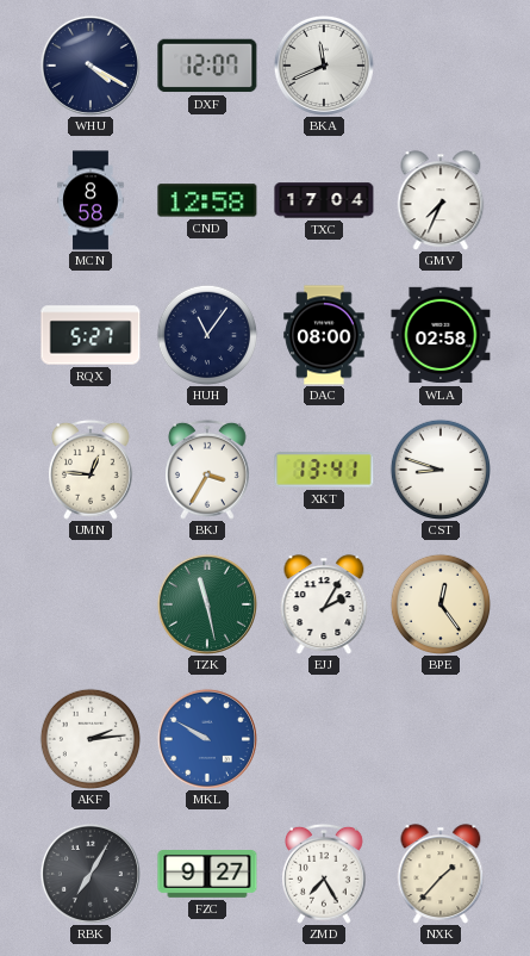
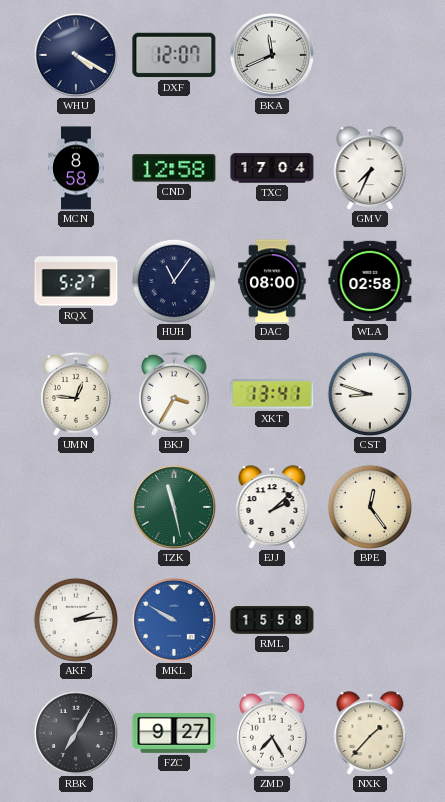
EJJ: 2:05 -> 2:08
RML: none -> 15:58
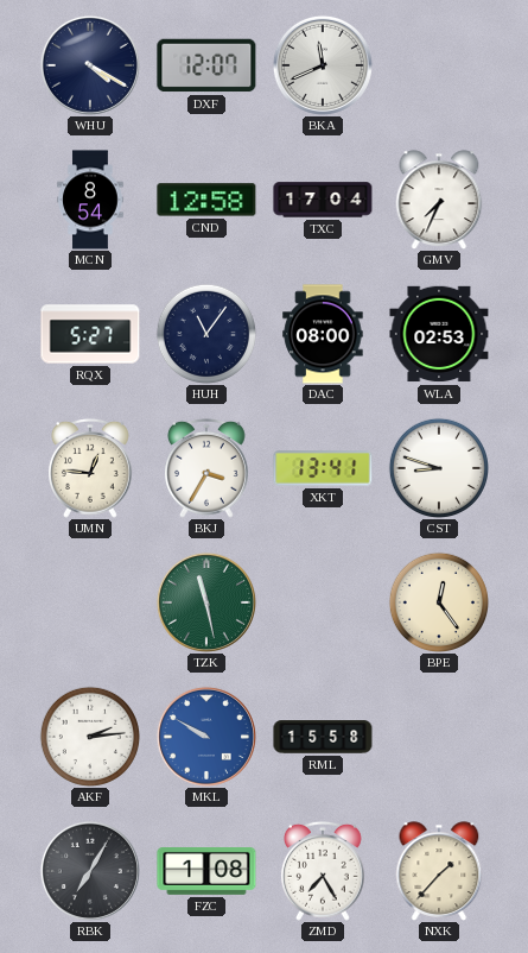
MCN: 8:58 -> 8:54
WLA: 02:58 -> 02:53
EJJ: 2:08 -> none
FZC: 9:27 -> 1:08
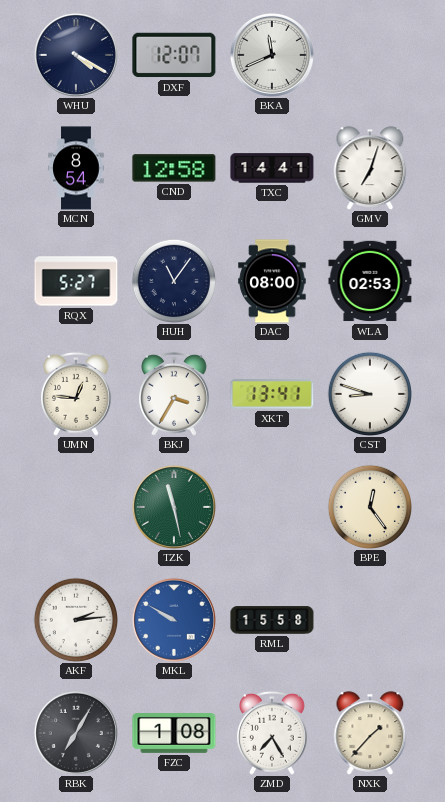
TXC: 17:04 -> 14:41
GMV: 7:34 -> 7:03
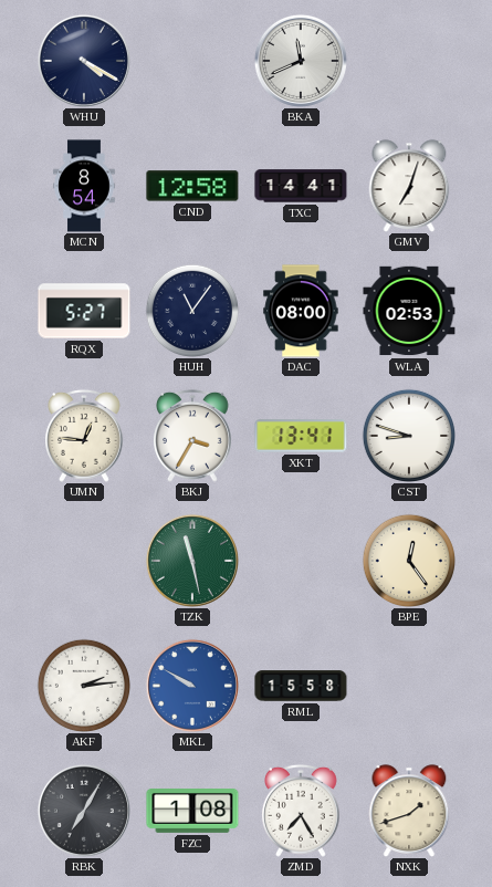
DXF: 12:07 -> none
NXK: 1:37 -> 1:42
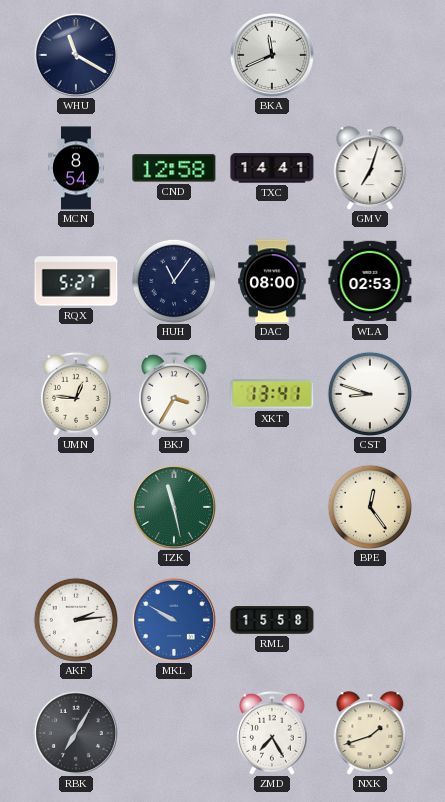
WHU: 4:20 -> 11:20
FZC: 1:08 -> none
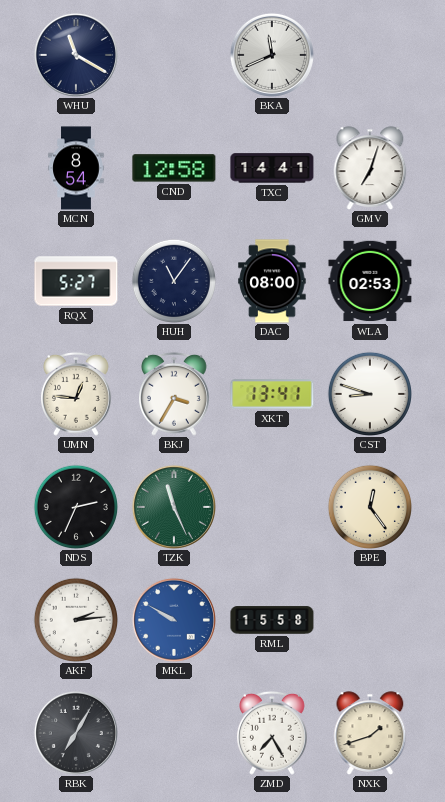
NDS: none -> 2:34
TZK: 11:28 -> 11:26
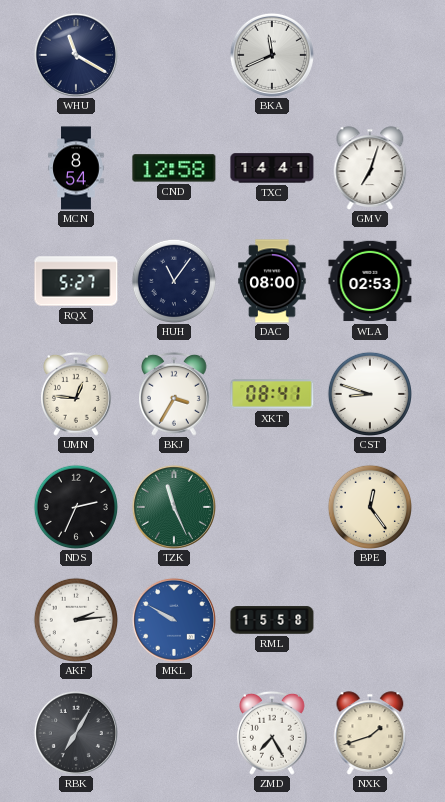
XKT: 13:41 -> 08:41
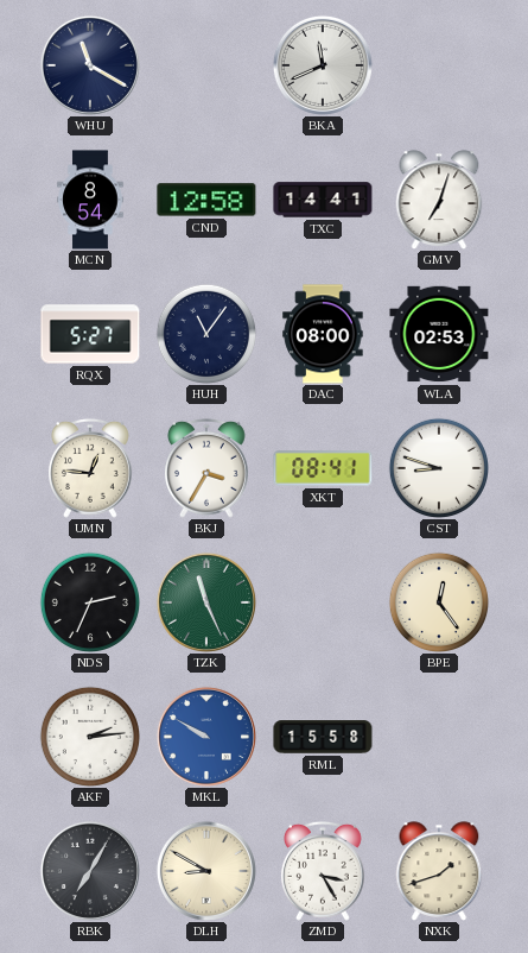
DLH: none -> 8:50
ZMD: 7:25 -> 3:25
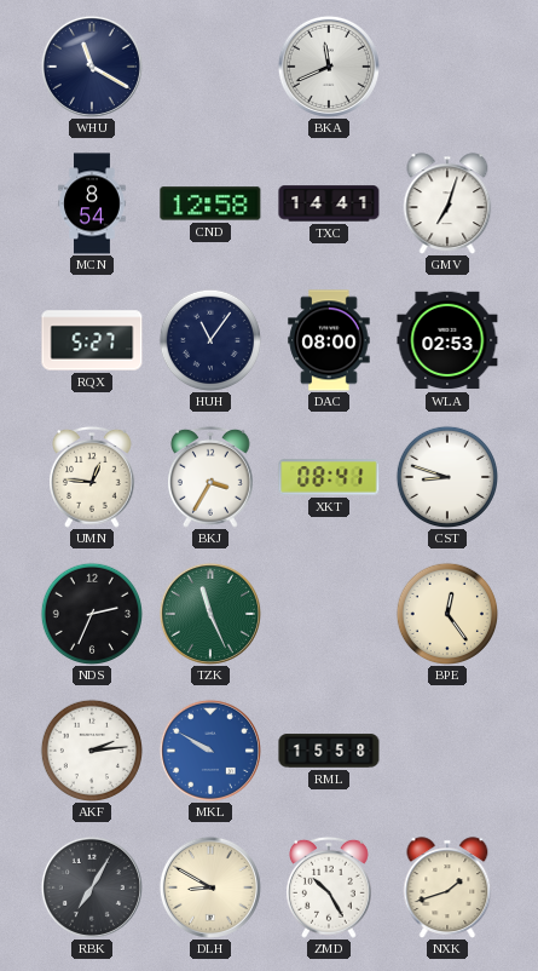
ZMD: 3:25 -> 10:25
